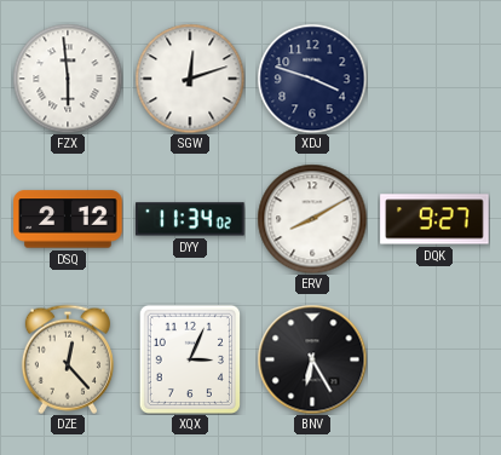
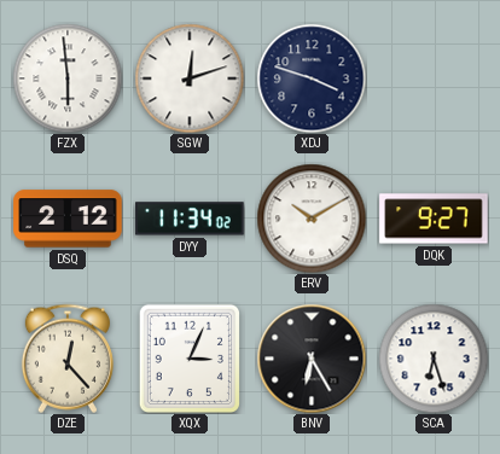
ERV: 8:10 -> 10:10
SCA: none -> 6:27
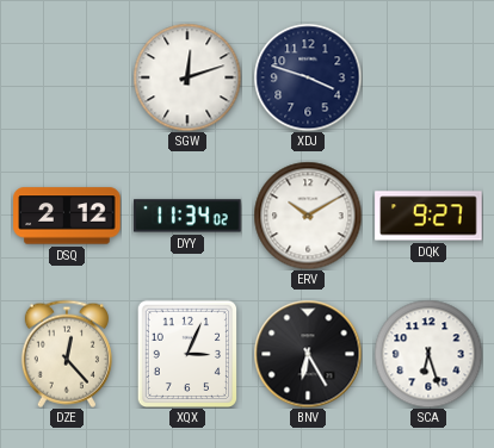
FZX: 5:59 -> none
